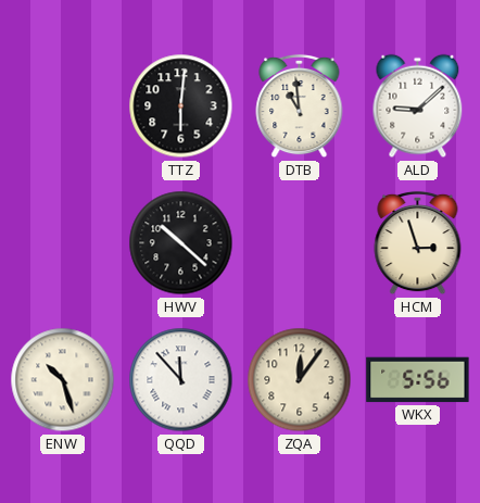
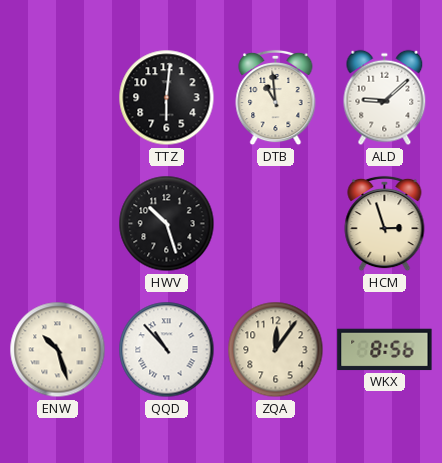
HWV: 10:22 -> 10:27
QQD: 11:53 -> 10:53
WKX: 5:56 -> 8:56
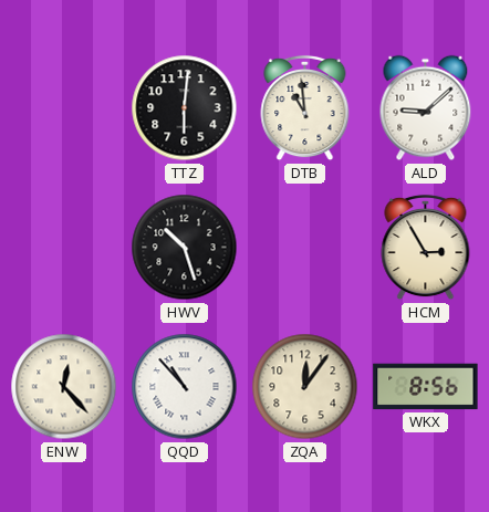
HCM: 2:57 -> 2:55
ENW: 10:27 -> 12:23
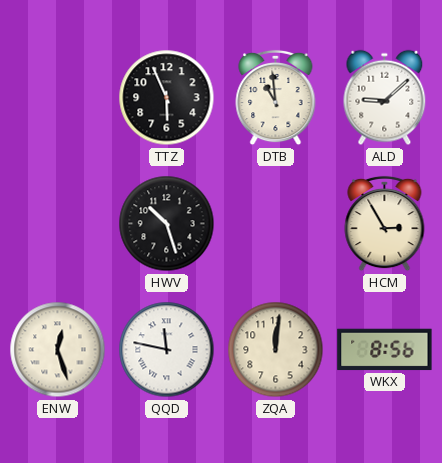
TTZ: 6:01 -> 5:56
ENW: 12:23 -> 12:27
QQD: 10:53 -> 11:47
ZQA: 12:06 -> 12:01
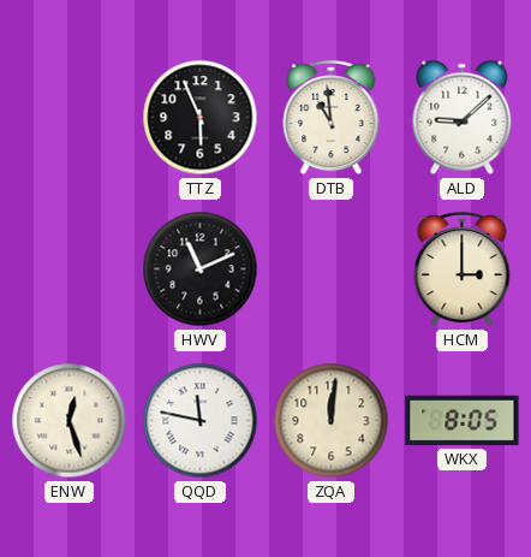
HWV: 10:27 -> 11:11
HCM: 2:55 -> 3:00
WKX: 8:56 -> 8:05
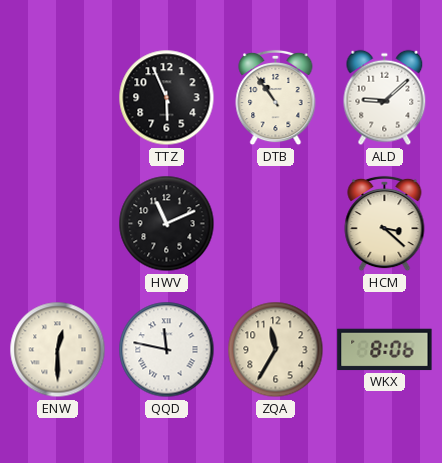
DTB: 10:59 -> 10:54
HCM: 3:00 -> 3:22
ENW: 12:27 -> 12:30
ZQA: 12:01 -> 11:35
WKX: 8:05 -> 8:06
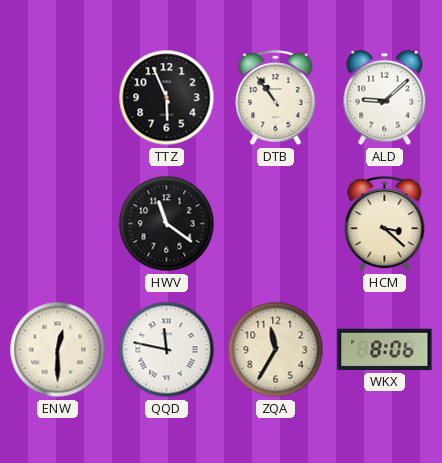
HWV: 11:11 -> 11:21
